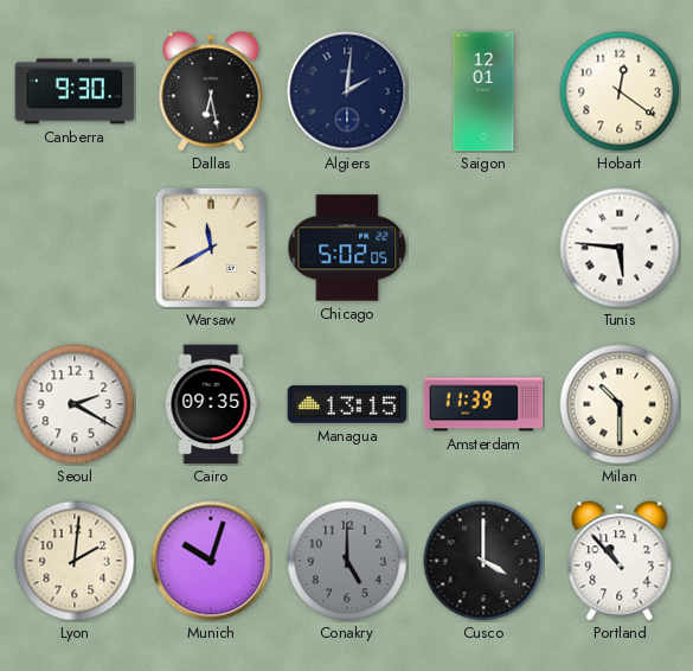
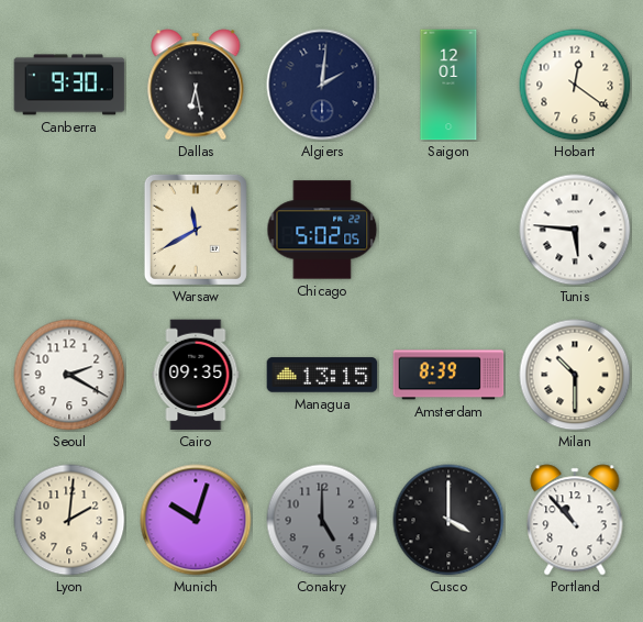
Amsterdam: 11:39 -> 8:39
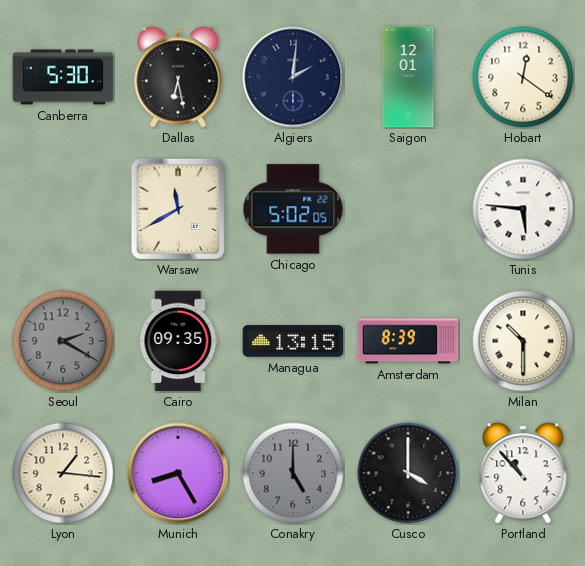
Canberra: 9:30 -> 5:30
Seoul dial: white -> grey
Lyon: 2:01 -> 1:16
Munich: 10:03 -> 8:25
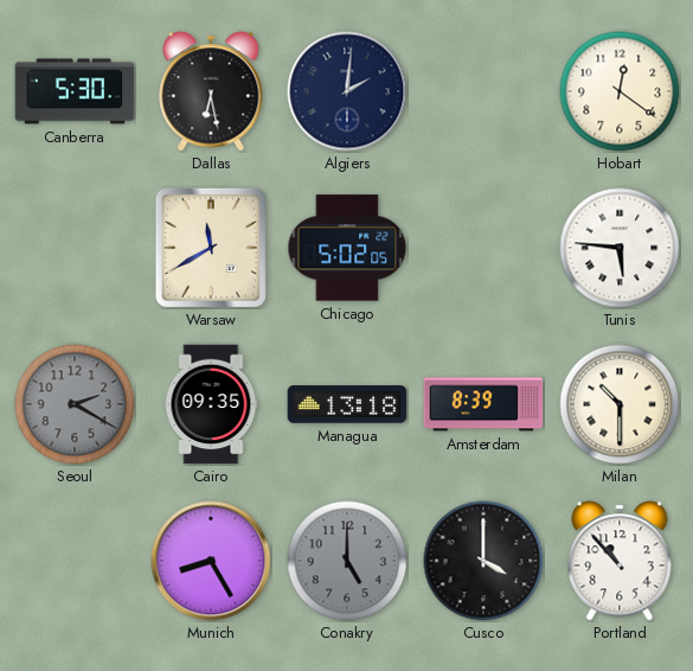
Saigon: 12:01 -> none
Managua: 13:15 -> 13:18
Lyon: 1:16 -> none
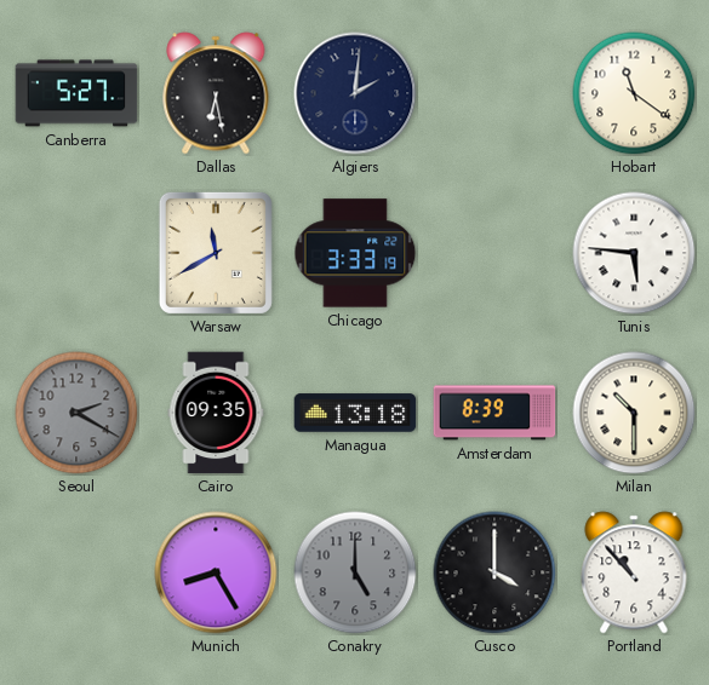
Canberra: 5:30 -> 5:27
Hobart: 12:21 -> 11:21
Chicago: 5:02 -> 3:33
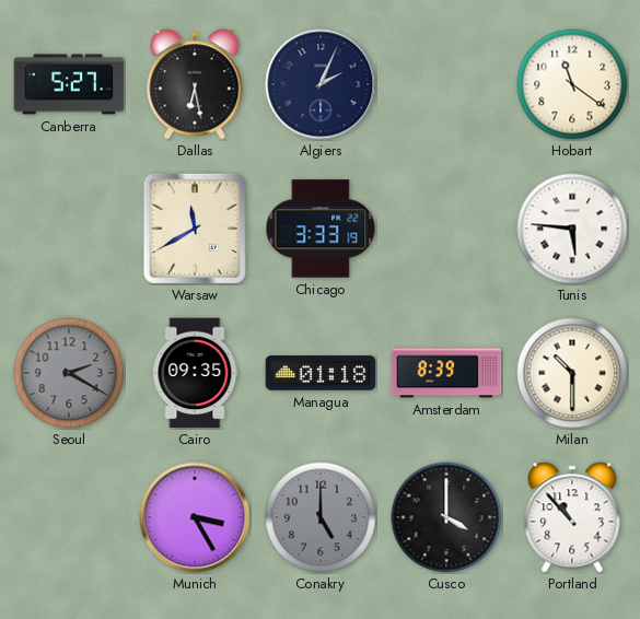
Algiers: 2:01 -> 2:04
Managua: 13:18 -> 01:18
Munich: 8:25 -> 3:25
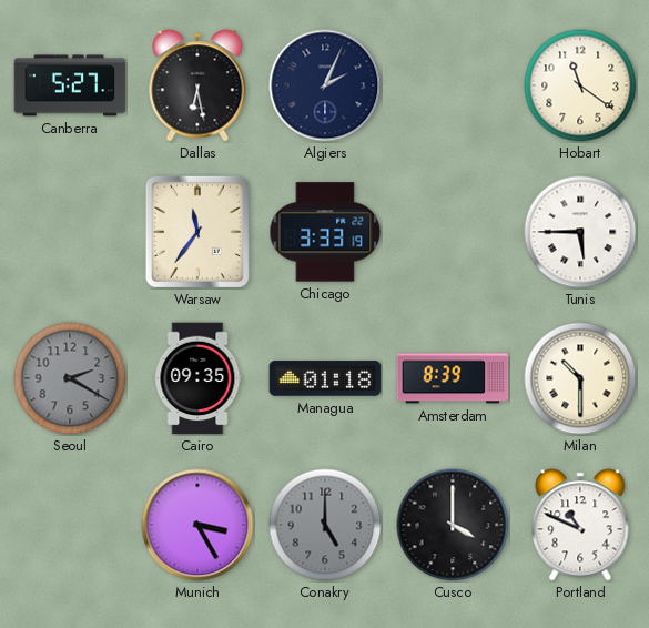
Warsaw: 11:40 -> 11:36
Tunis: 5:46 -> 5:45
Portland: 10:53 -> 10:49
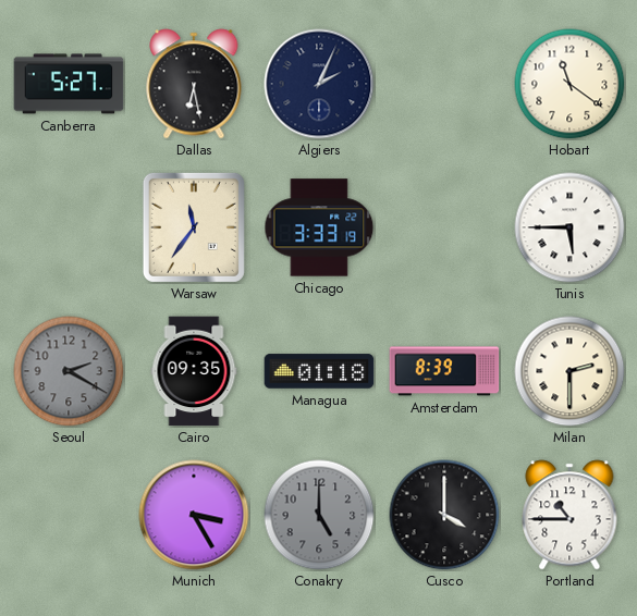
Milan: 10:30 -> 2:30
Portland: 10:49 -> 10:45
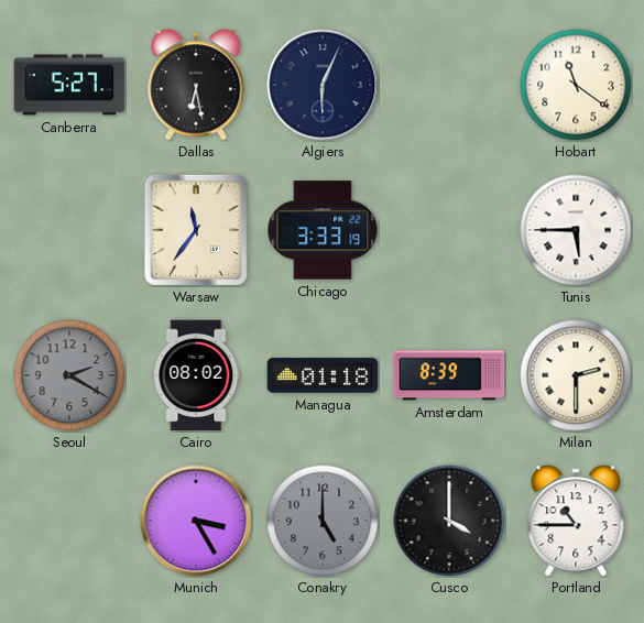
Algiers: 2:04 -> 6:04
Cairo: 09:35 -> 08:02
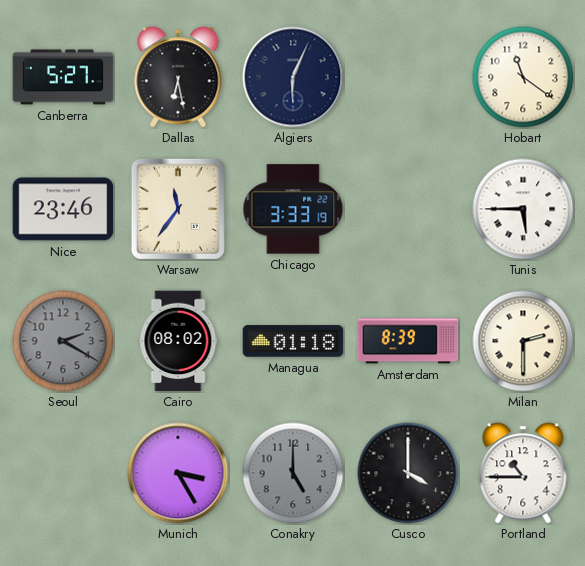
Nice: none -> 23:46
